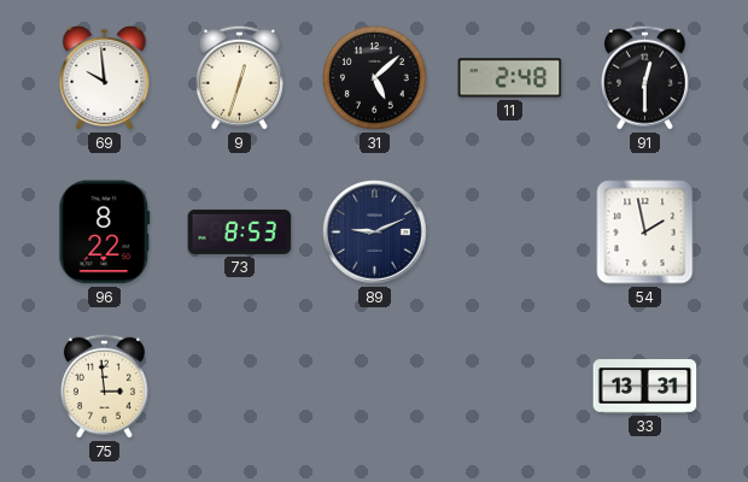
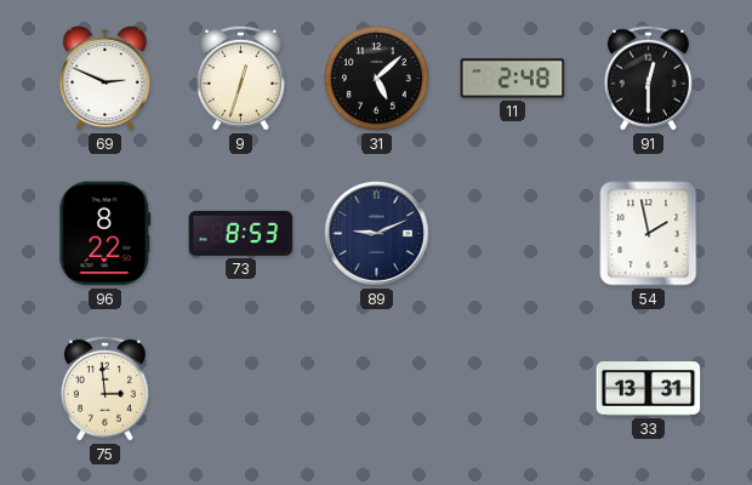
69: 9:59 -> 2:49
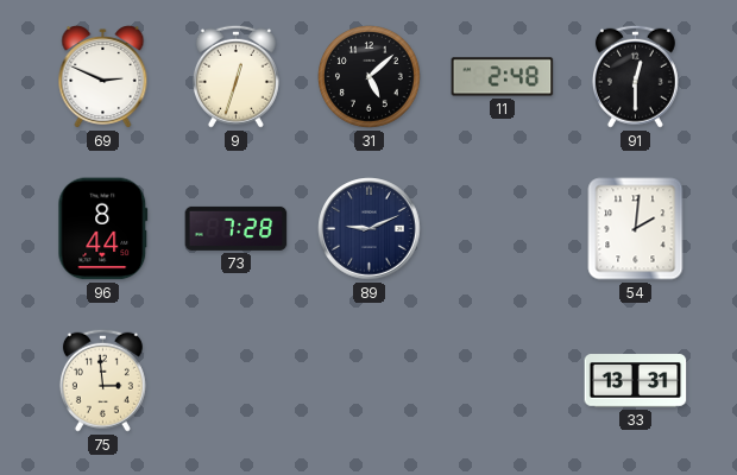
96: 8:22 -> 8:44
73: 8:53 -> 7:28
54: 1:58 -> 2:01
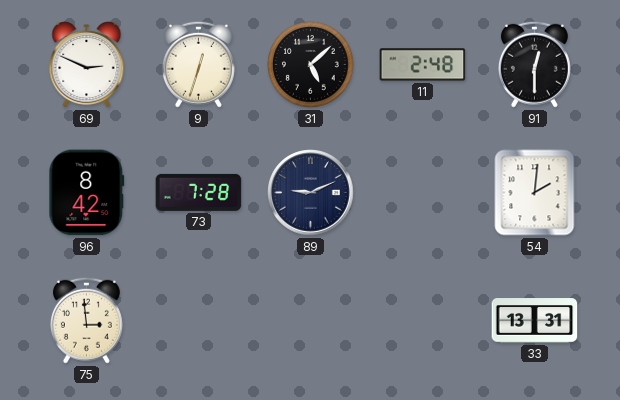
96: 8:44 -> 8:42
